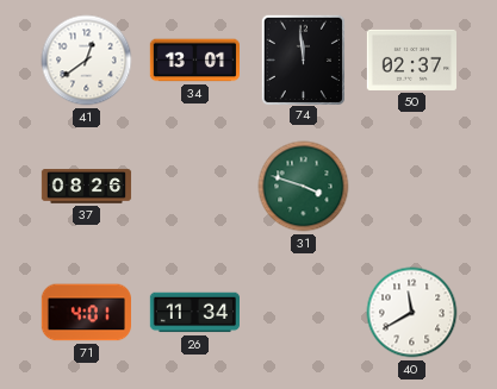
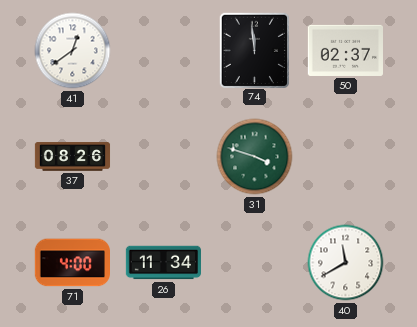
34: 13:01 -> none
71: 4:01 -> 4:00
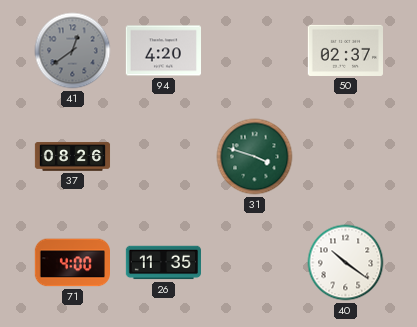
41 dial: white -> grey
94: none -> 4:20
74: 11:59 -> none
26: 11:34 -> 11:35
40: 11:40 -> 10:21
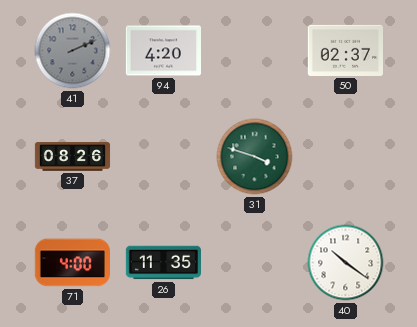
41: 12:39 -> 2:11
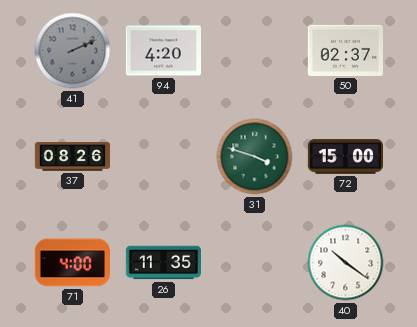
72: none -> 15:00
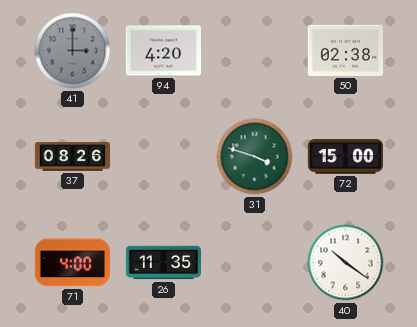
41: 2:11 -> 3:00
50: 02:37 -> 02:38
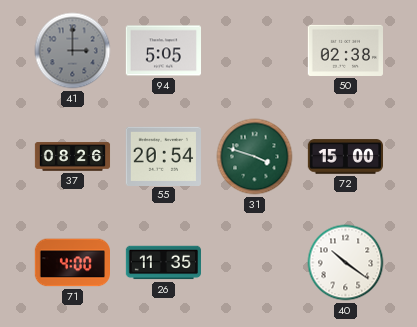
94: 4:20 -> 5:05
55: none -> 20:54
